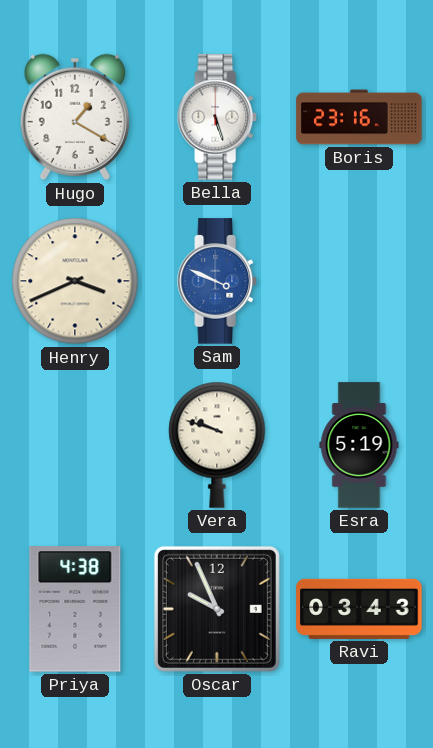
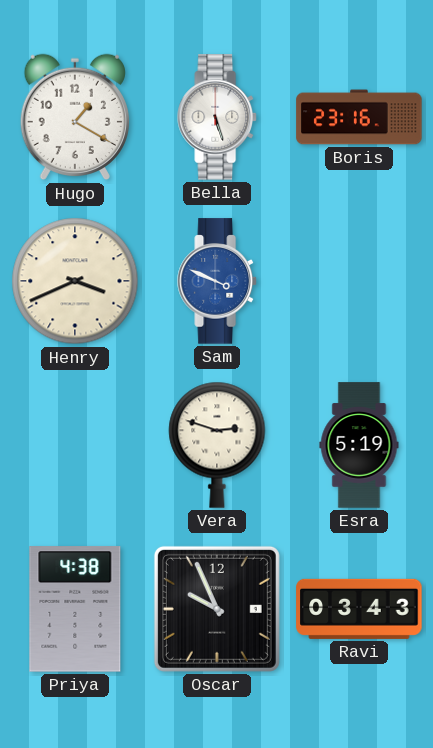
Vera: 9:48 -> 2:48
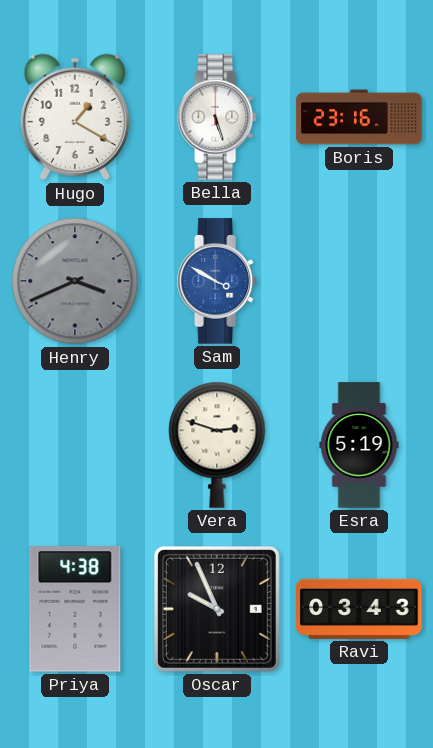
Henry dial: cream -> grey
Sam: 3:49 -> 3:50
